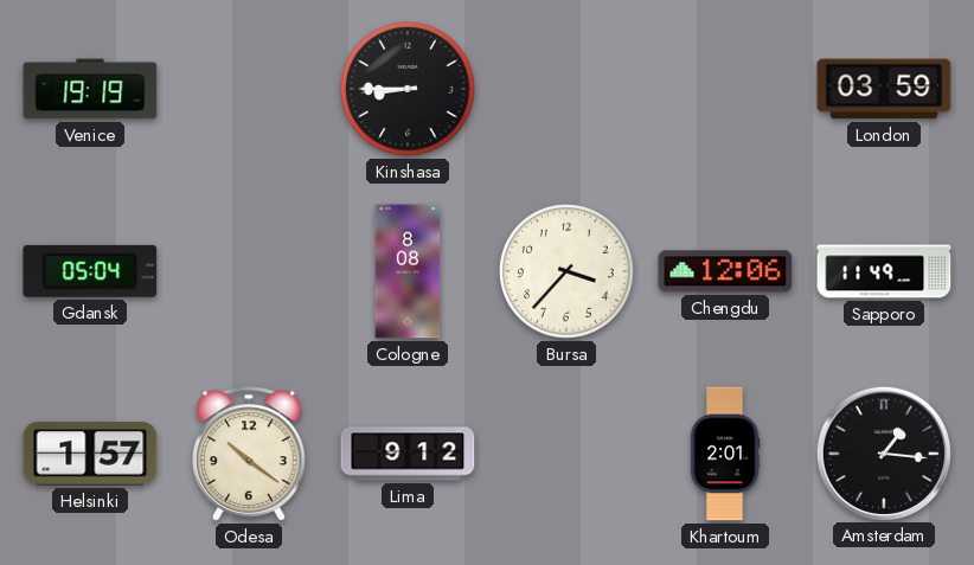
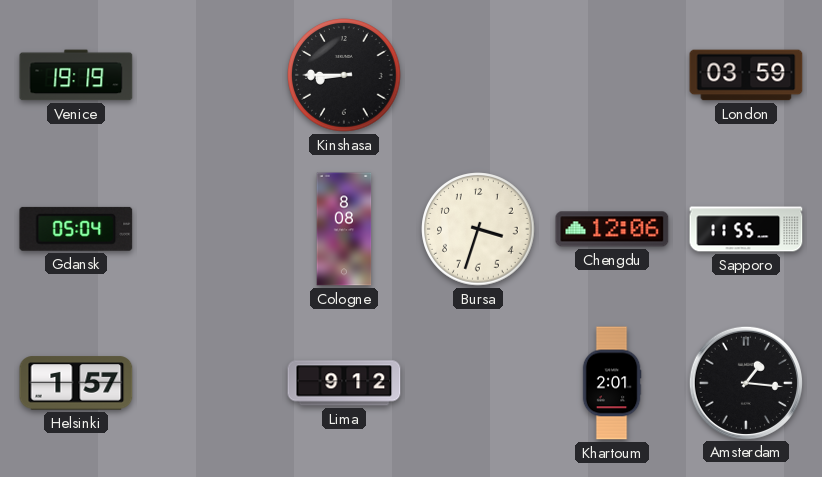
Bursa: 3:37 -> 3:33
Sapporo: 11:49 -> 11:55
Odesa: 10:21 -> none
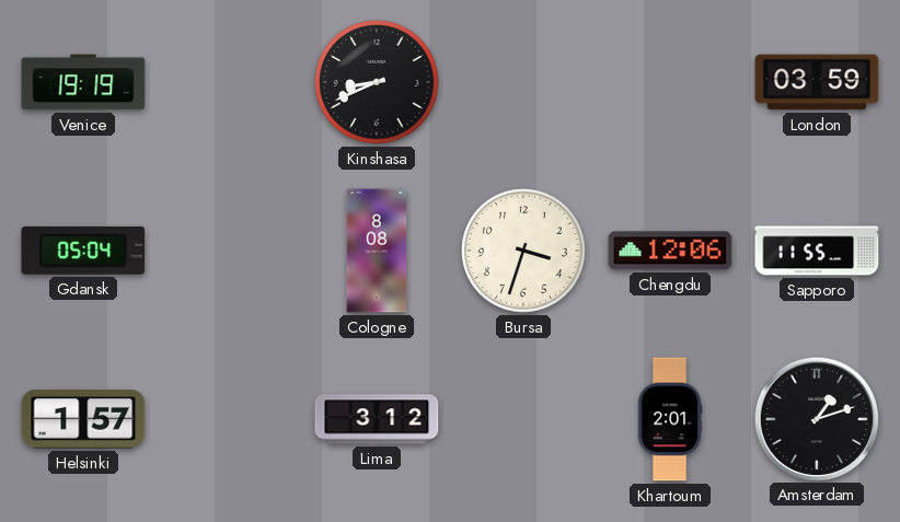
Kinshasa: 8:45 -> 8:41
Lima: 9:12 -> 3:12
Amsterdam: 1:16 -> 1:12
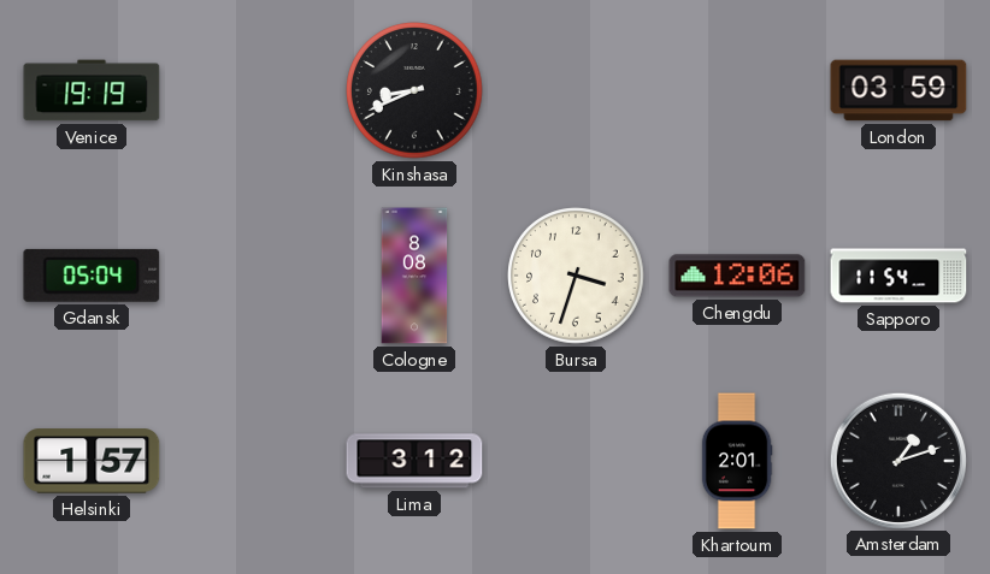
Sapporo: 11:55 -> 11:54
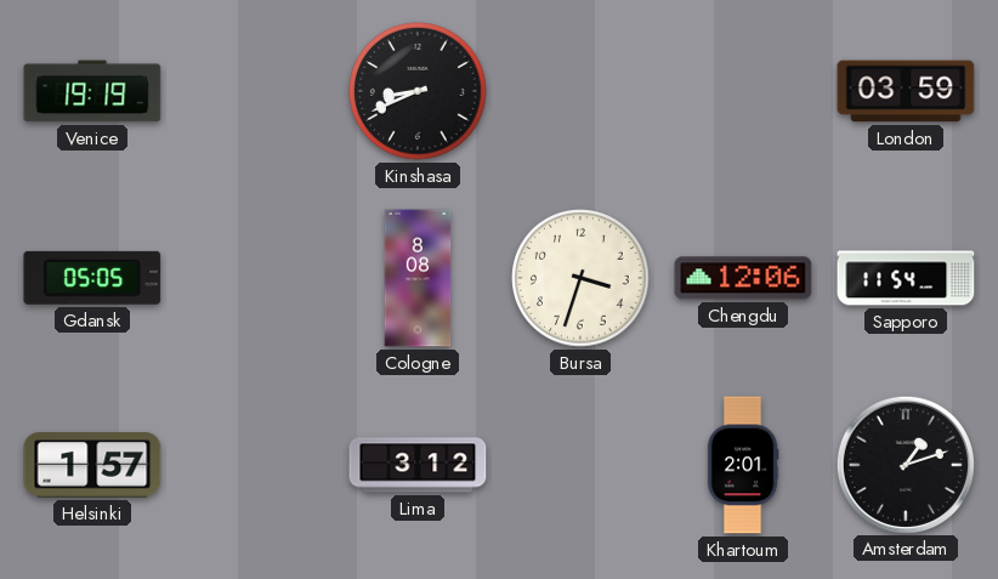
Gdansk: 05:04 -> 05:05
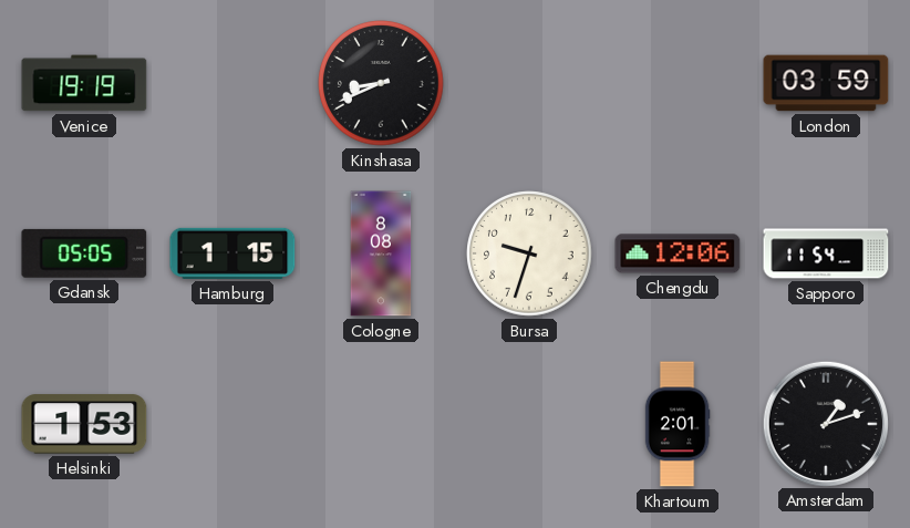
Hamburg: none -> 1:15
Bursa: 3:33 -> 9:33
Helsinki: 1:57 -> 1:53
Lima: 3:12 -> none
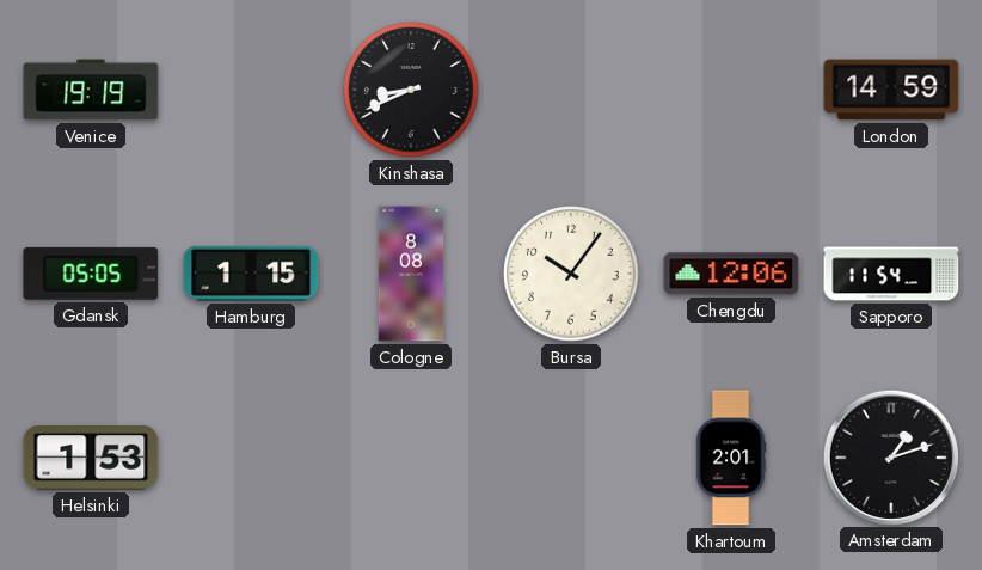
London: 03:59 -> 14:59
Bursa: 9:33 -> 10:06
